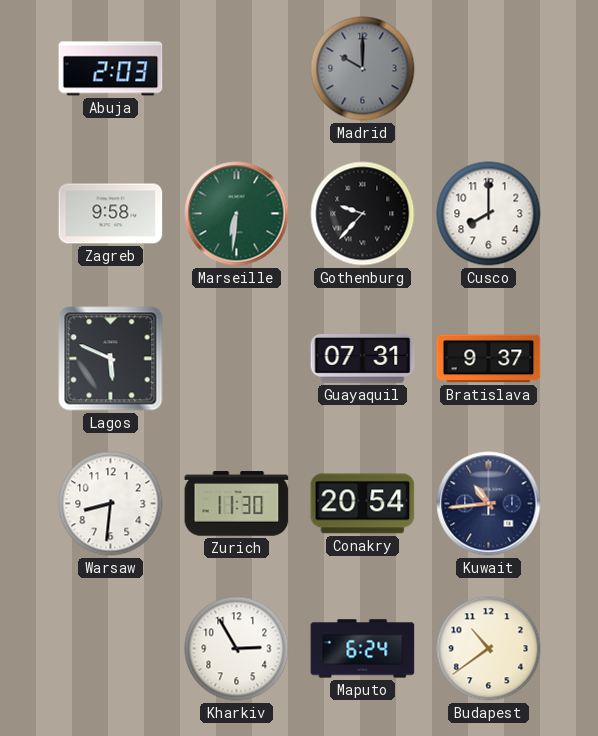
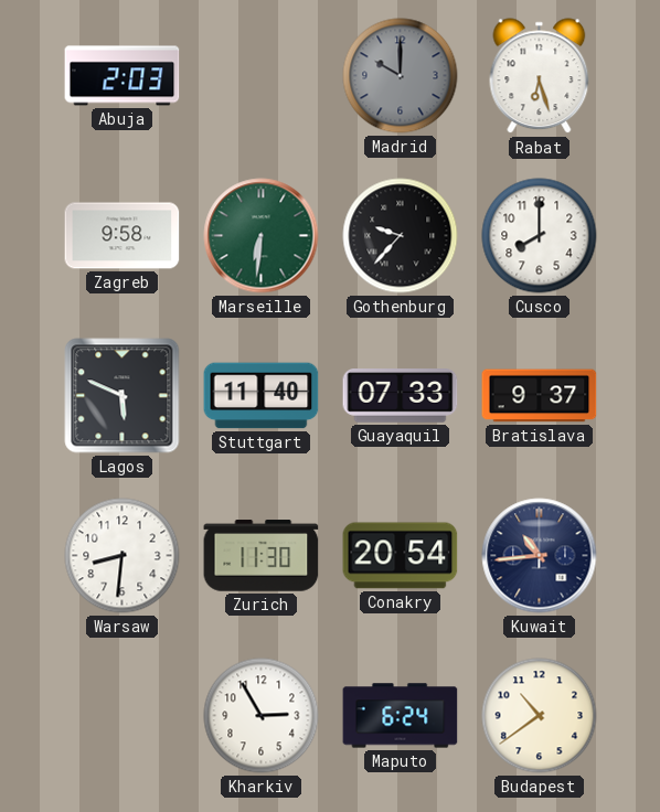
Rabat: none -> 6:27
Stuttgart: none -> 11:40
Guayaquil: 07:31 -> 07:33
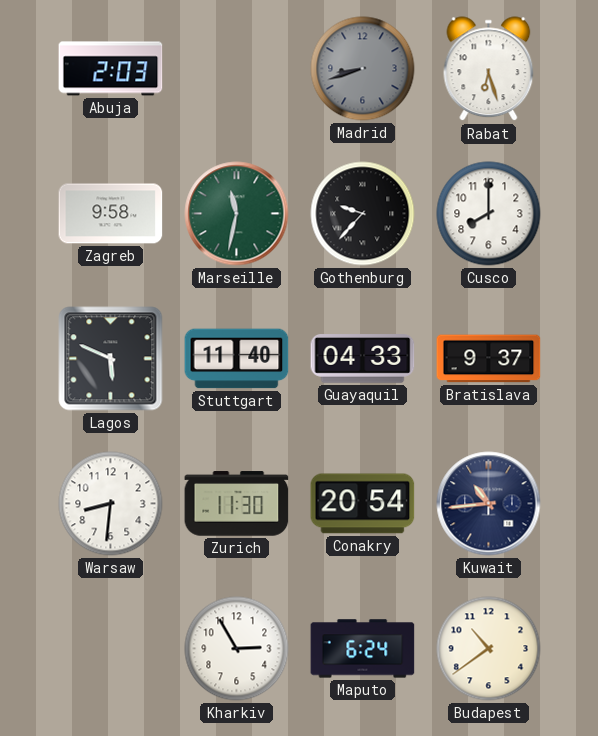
Madrid: 10:00 -> 8:42
Marseille: 6:31 -> 11:32
Guayaquil: 07:33 -> 04:33
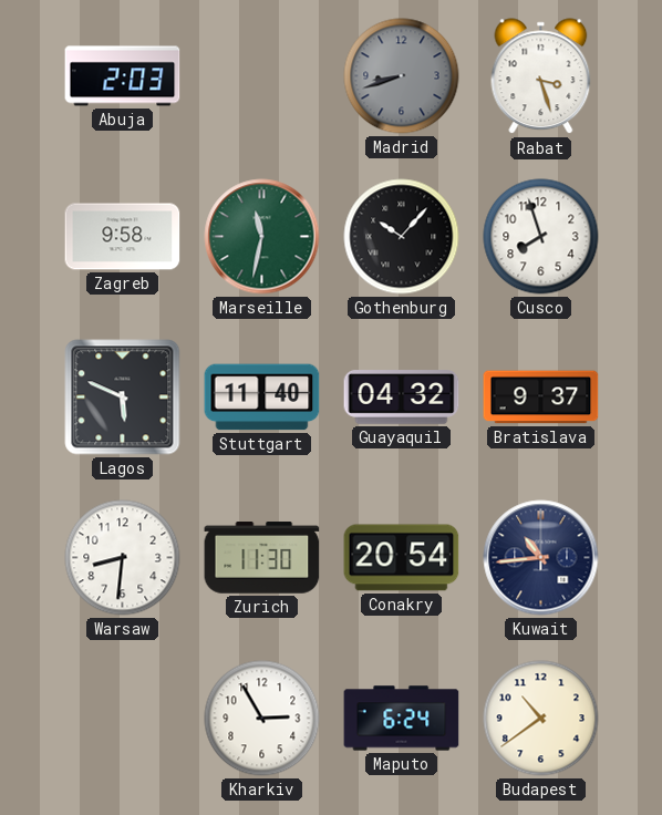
Rabat: 6:27 -> 3:27
Gothenburg: 9:37 -> 10:07
Cusco: 8:00 -> 7:57
Guayaquil: 04:33 -> 04:32
